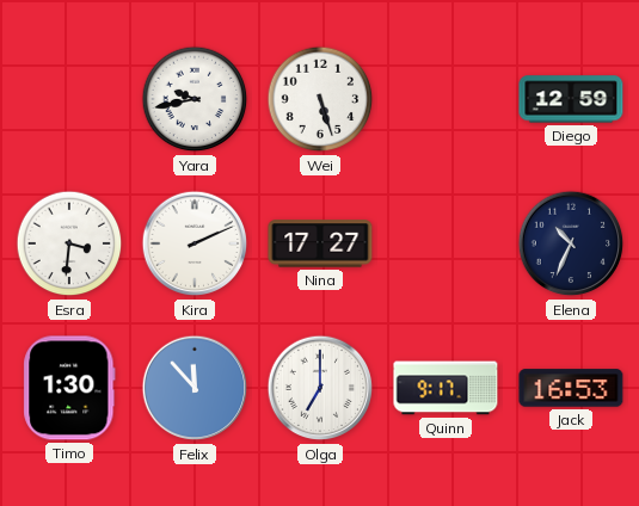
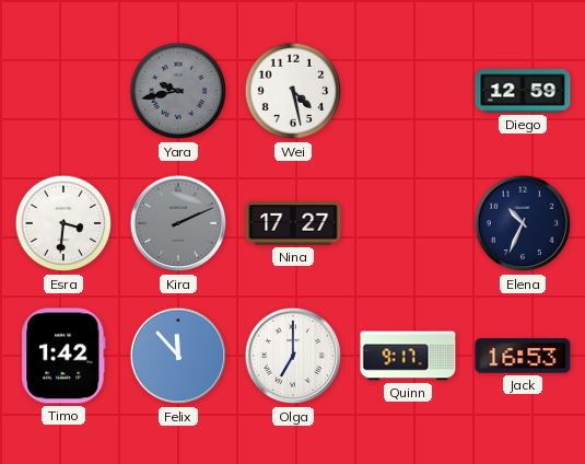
Yara dial: white -> grey
Wei: 5:27 -> 4:28
Kira dial: white -> grey
Timo: 1:30 -> 1:42
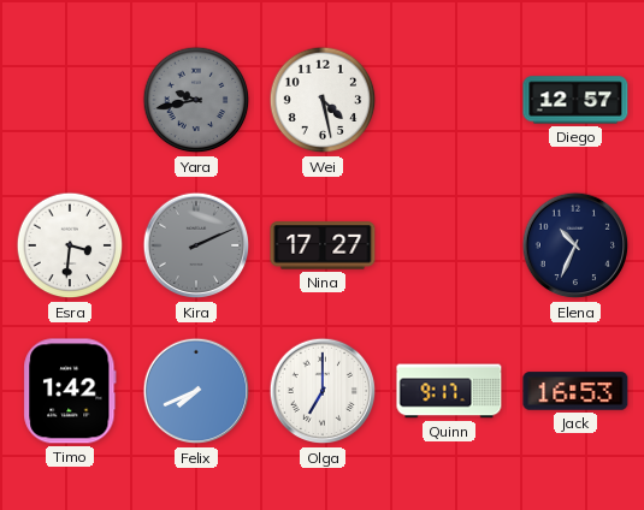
Diego: 12:59 -> 12:57
Felix: 11:53 -> 7:41
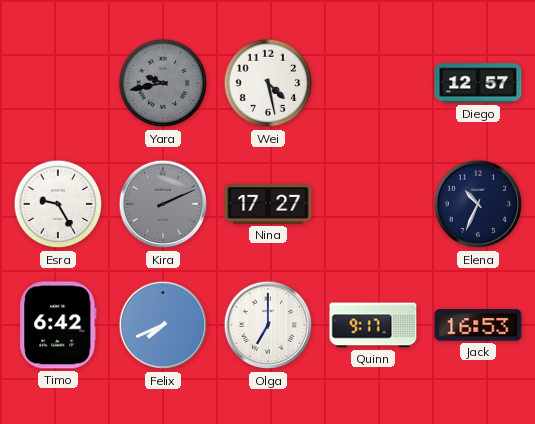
Esra: 3:31 -> 9:25
Timo: 1:42 -> 6:42
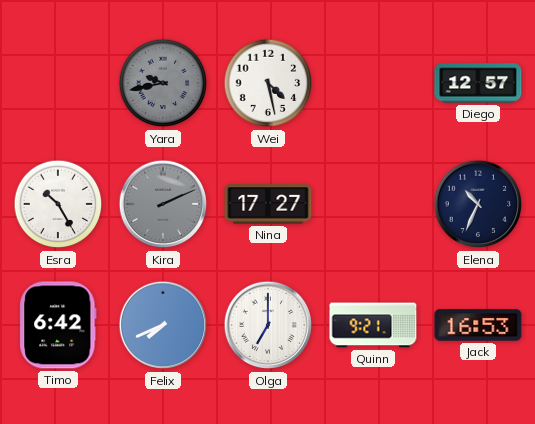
Esra: 9:25 -> 10:25
Quinn: 9:17 -> 9:21
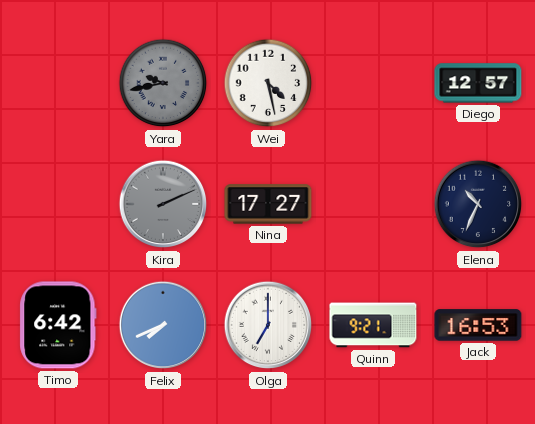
Esra: 10:25 -> none
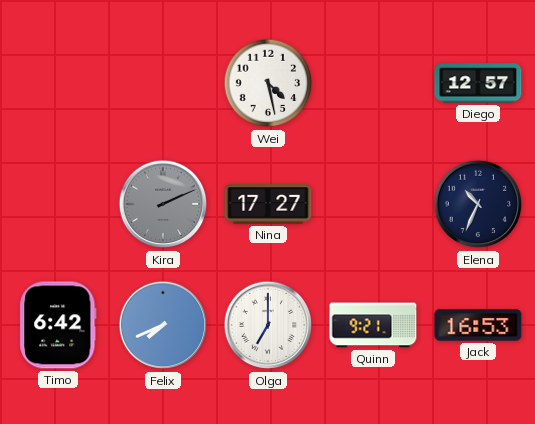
Yara: 9:43 -> none
